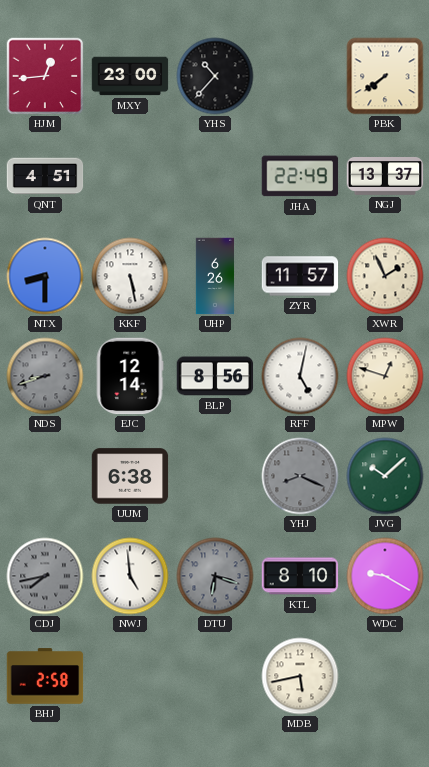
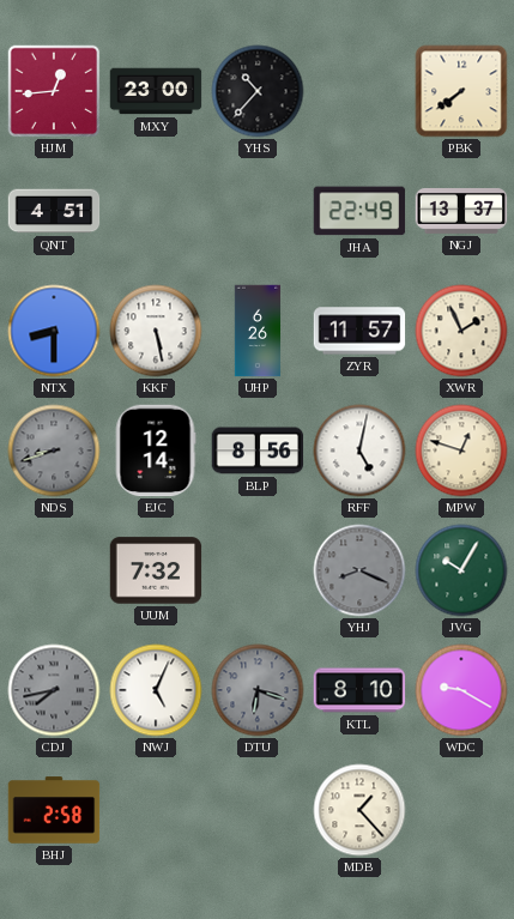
UUM: 6:38 -> 7:32
JVG: 10:08 -> 10:05
NWJ: 4:59 -> 5:04
MDB: 5:43 -> 1:23
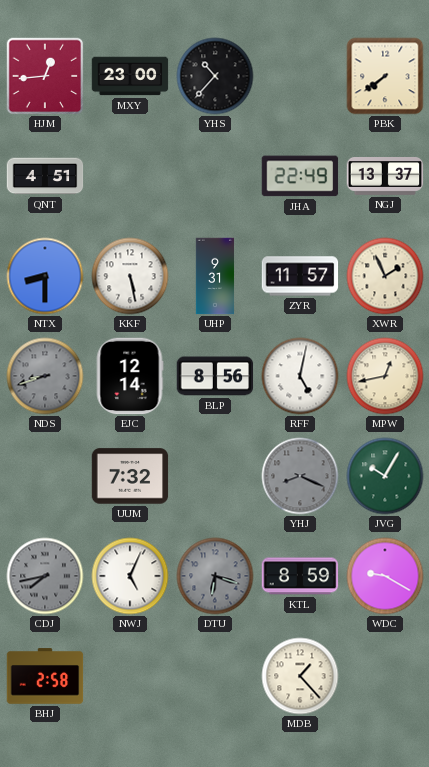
UHP: 6:26 -> 9:31
MPW: 12:48 -> 12:43
KTL: 8:10 -> 8:59
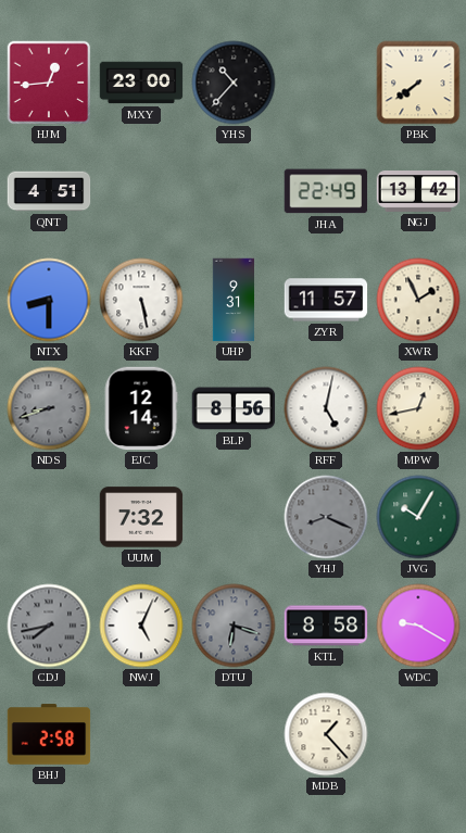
NGJ: 13:37 -> 13:42
KTL: 8:59 -> 8:58
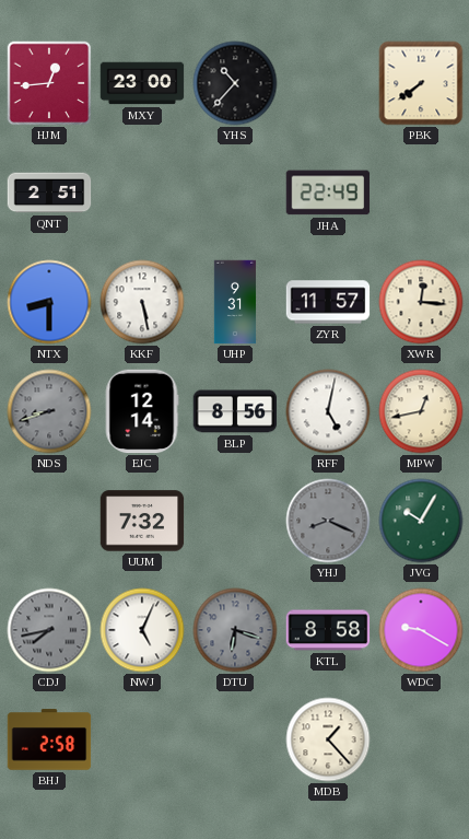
QNT: 4:51 -> 2:51
NGJ: 13:42 -> none
XWR: 1:56 -> 12:16
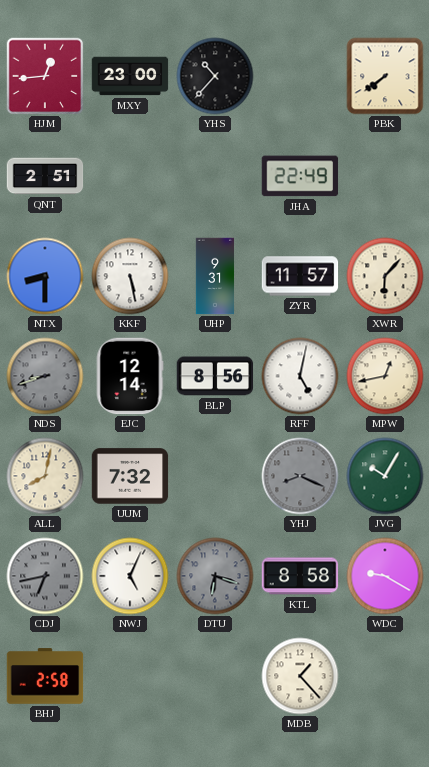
XWR: 12:16 -> 6:07
ALL: none -> 8:02
CDJ: 7:43 -> 6:43
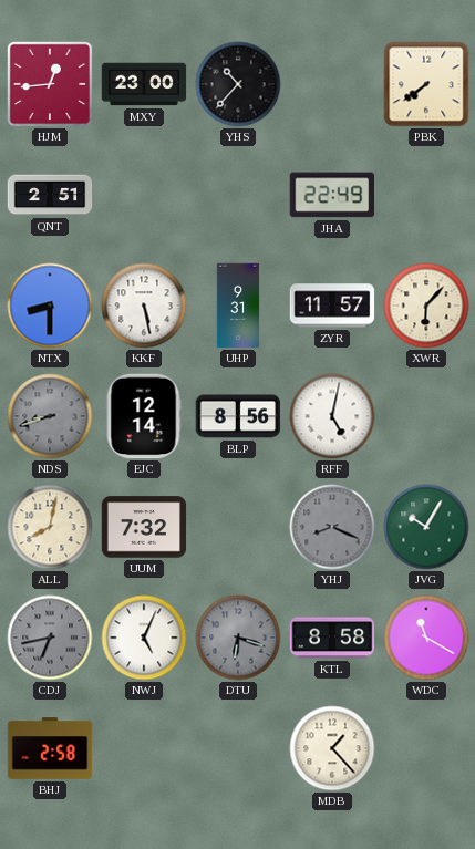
MPW: 12:43 -> none
WDC: 9:20 -> 11:20
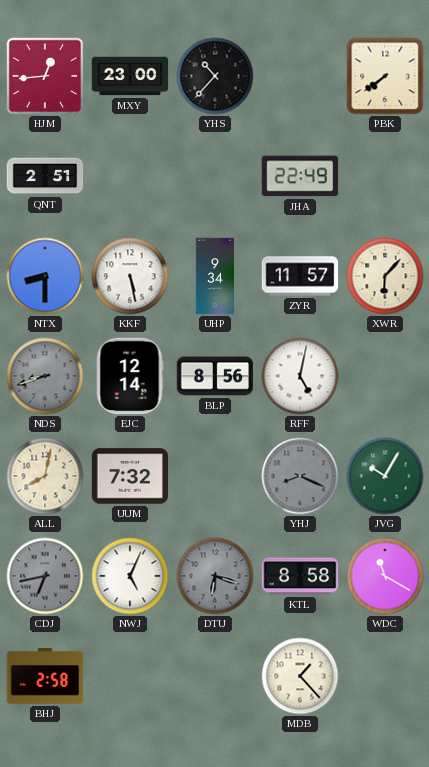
UHP: 9:31 -> 9:34
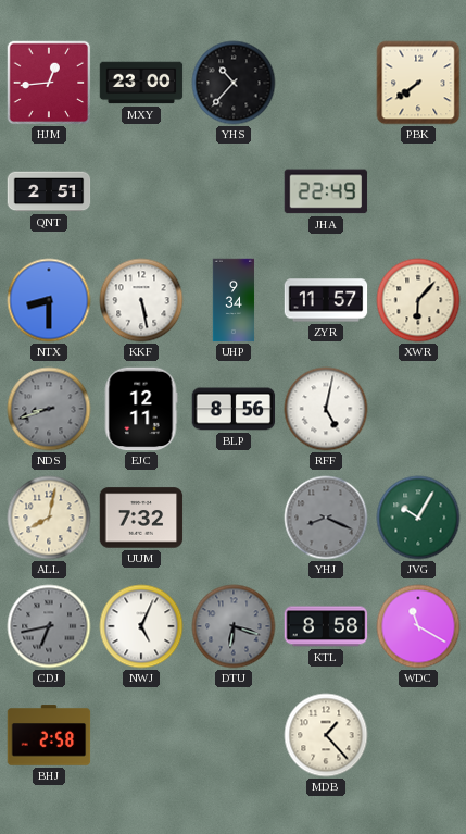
EJC: 12:14 -> 12:11
